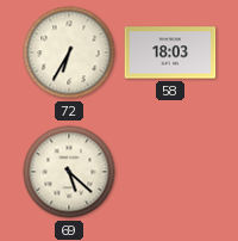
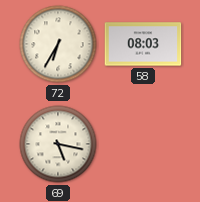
58: 18:03 -> 08:03
69: 5:22 -> 5:17
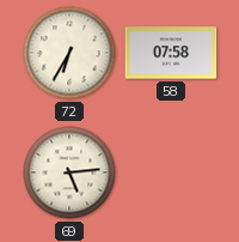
58: 08:03 -> 07:58
69: 5:17 -> 5:14
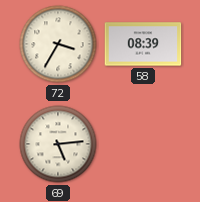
72: 6:35 -> 3:35
58: 07:58 -> 08:39
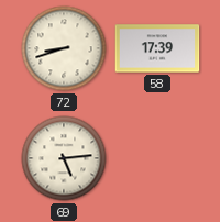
72: 3:35 -> 8:42
58: 08:39 -> 17:39
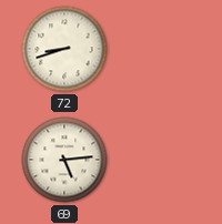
58: 17:39 -> none
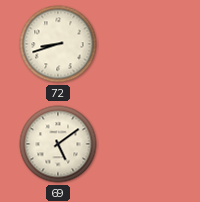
69: 5:14 -> 5:09
